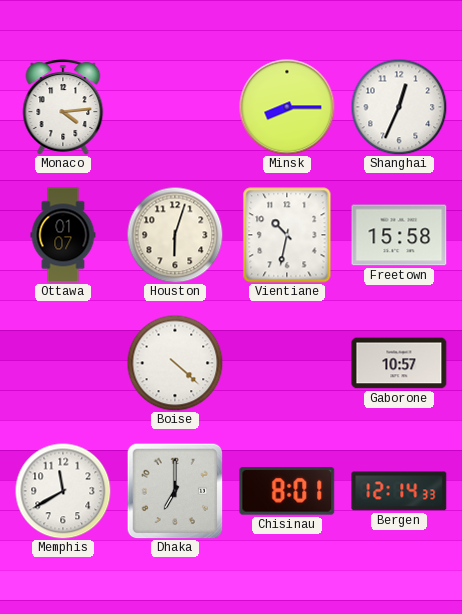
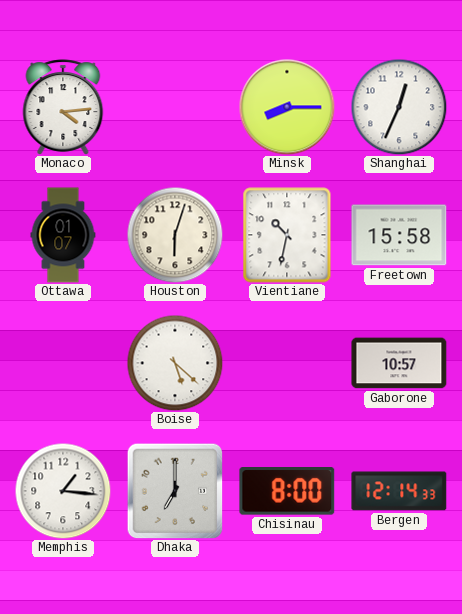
Boise: 4:22 -> 5:22
Memphis: 11:40 -> 1:16
Chisinau: 8:01 -> 8:00
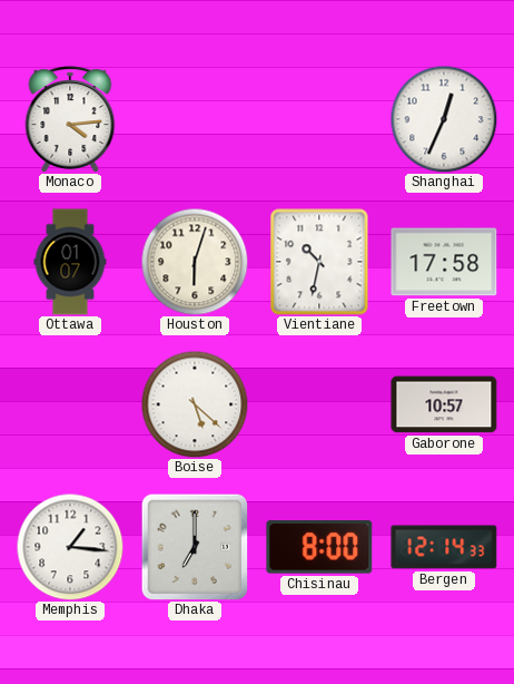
Minsk: 8:15 -> none
Freetown: 15:58 -> 17:58
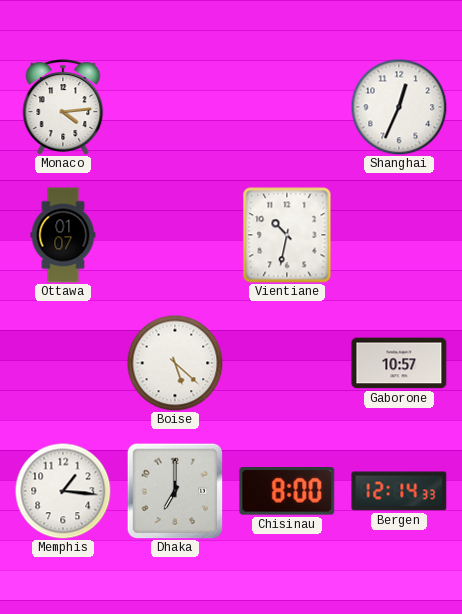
Houston: 6:03 -> none
Freetown: 17:58 -> none
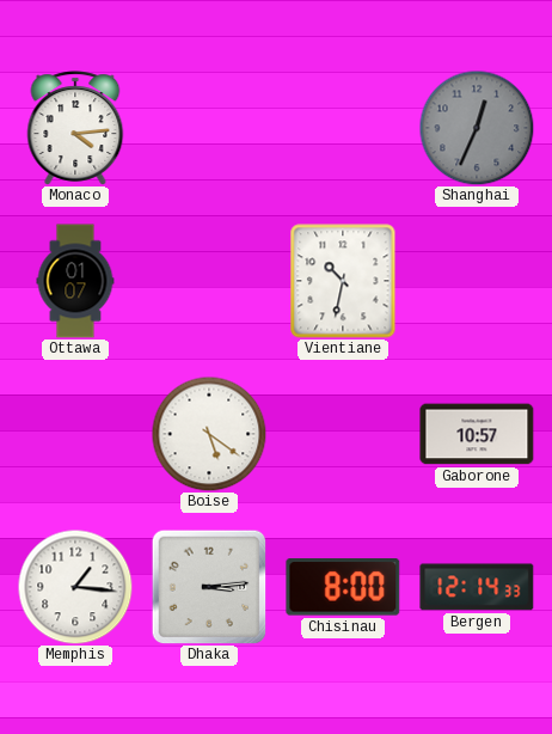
Shanghai dial: white -> grey
Boise: 5:22 -> 5:21
Dhaka: 7:00 -> 3:14
